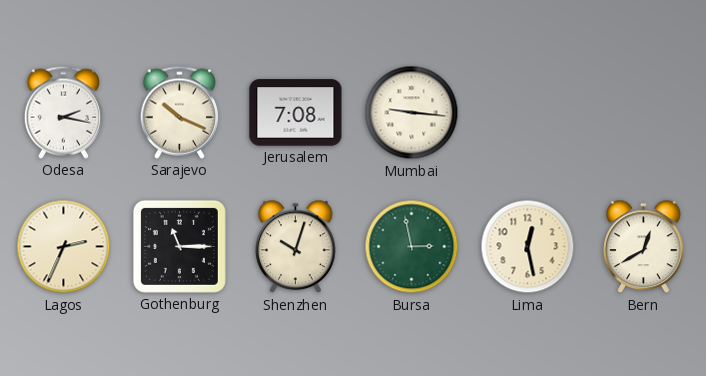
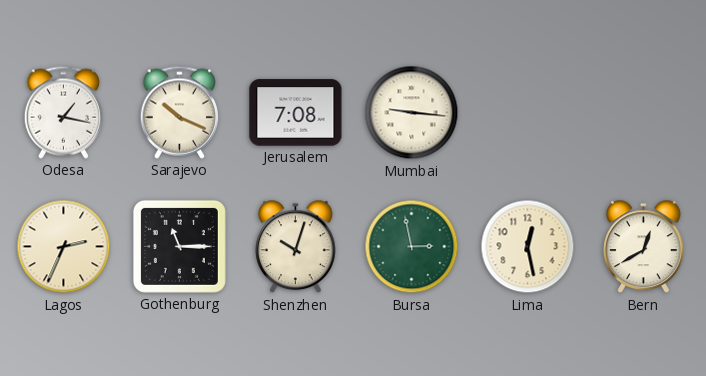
Odesa: 2:17 -> 1:17
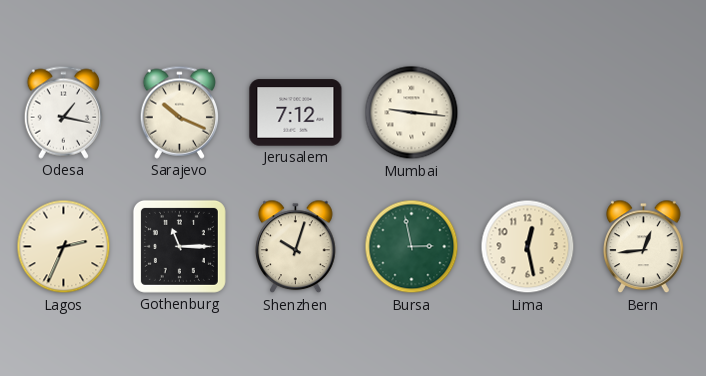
Jerusalem: 7:08 -> 7:12
Bern: 12:40 -> 12:44
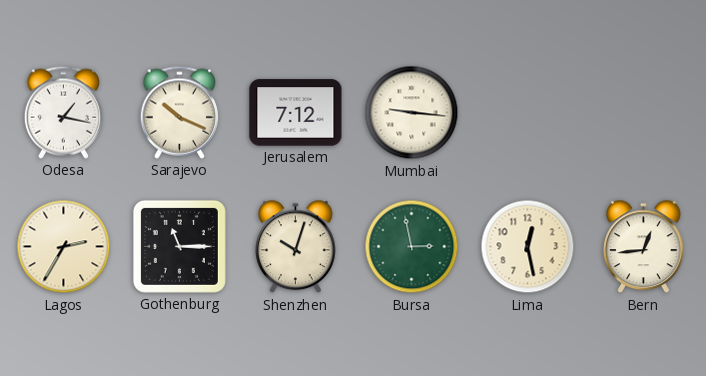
Lagos: 2:34 -> 2:35
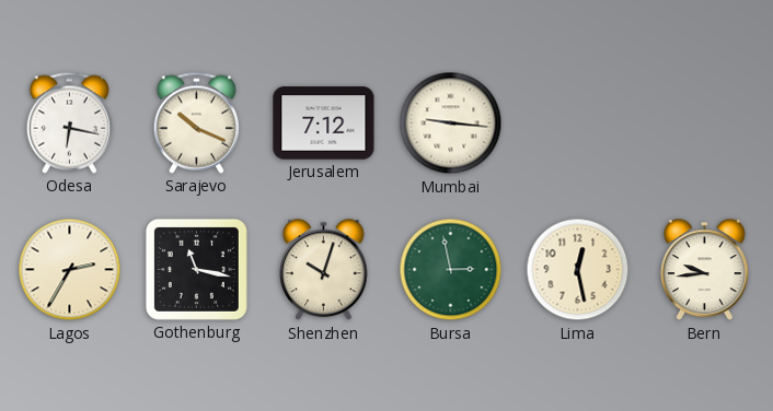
Odesa: 1:17 -> 6:17
Gothenburg: 11:15 -> 11:17
Bern: 12:44 -> 9:44
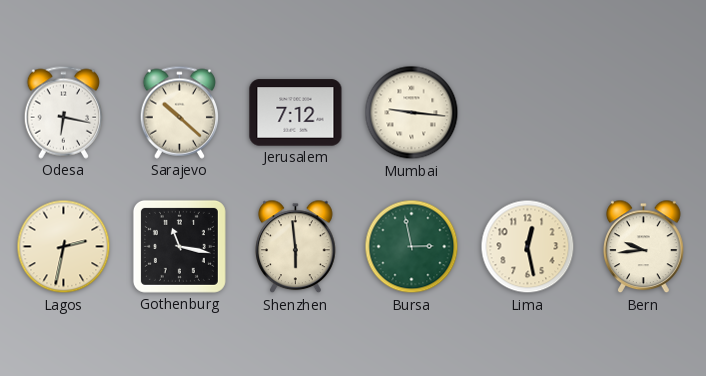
Sarajevo: 10:19 -> 10:22
Lagos: 2:35 -> 2:32
Shenzhen: 10:03 -> 5:59
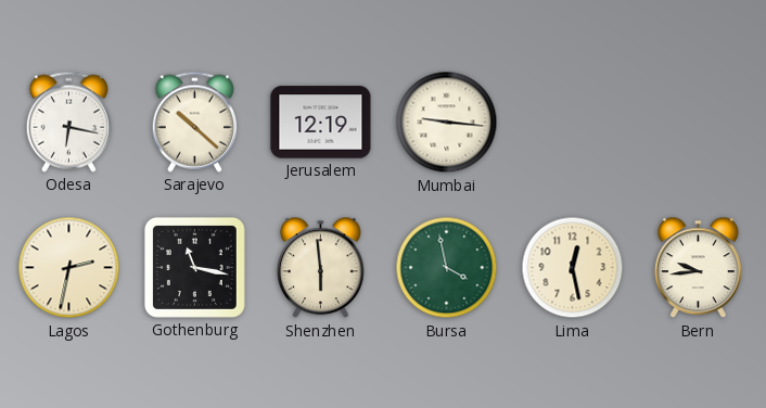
Jerusalem: 7:12 -> 12:19
Bursa: 2:58 -> 3:58
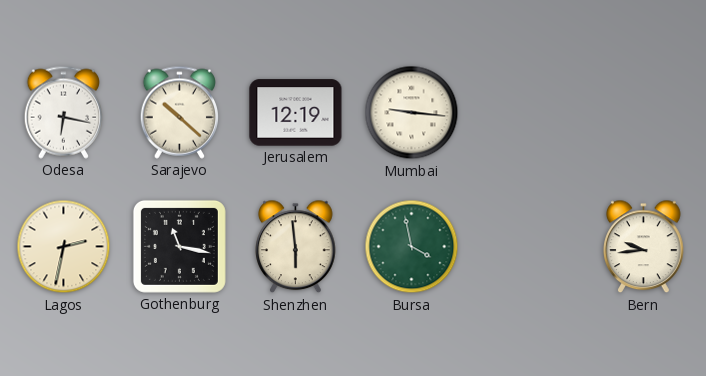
Lima: 12:28 -> none
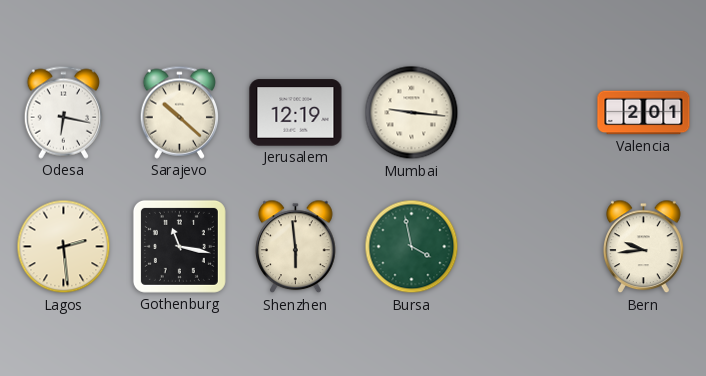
Valencia: none -> 2:01
Lagos: 2:32 -> 2:29
